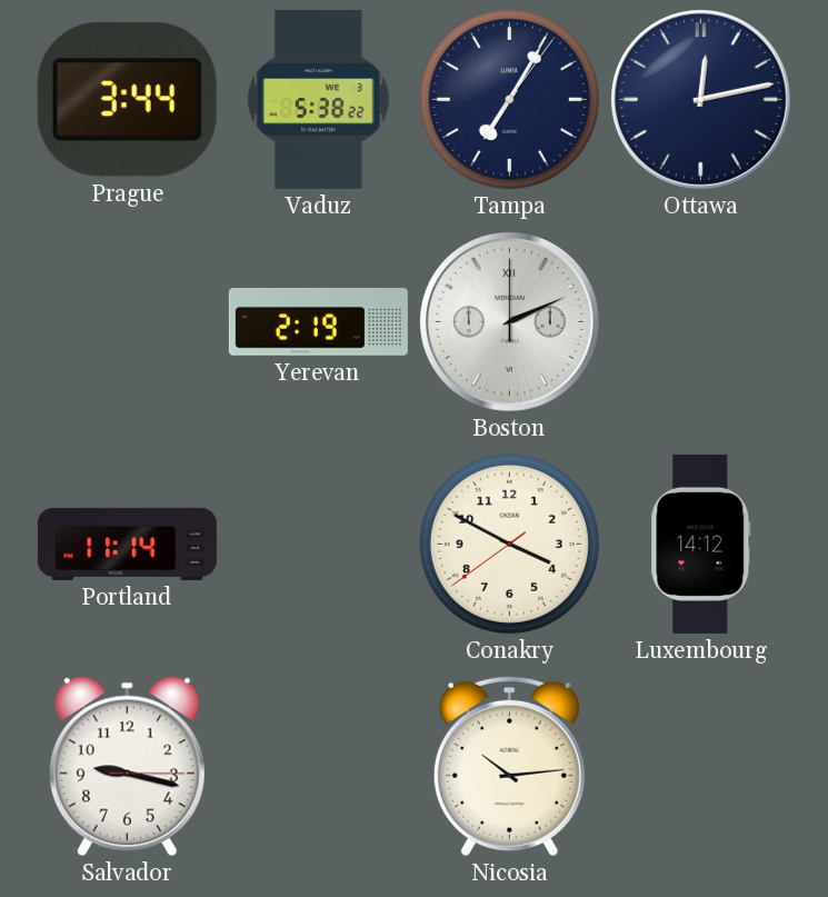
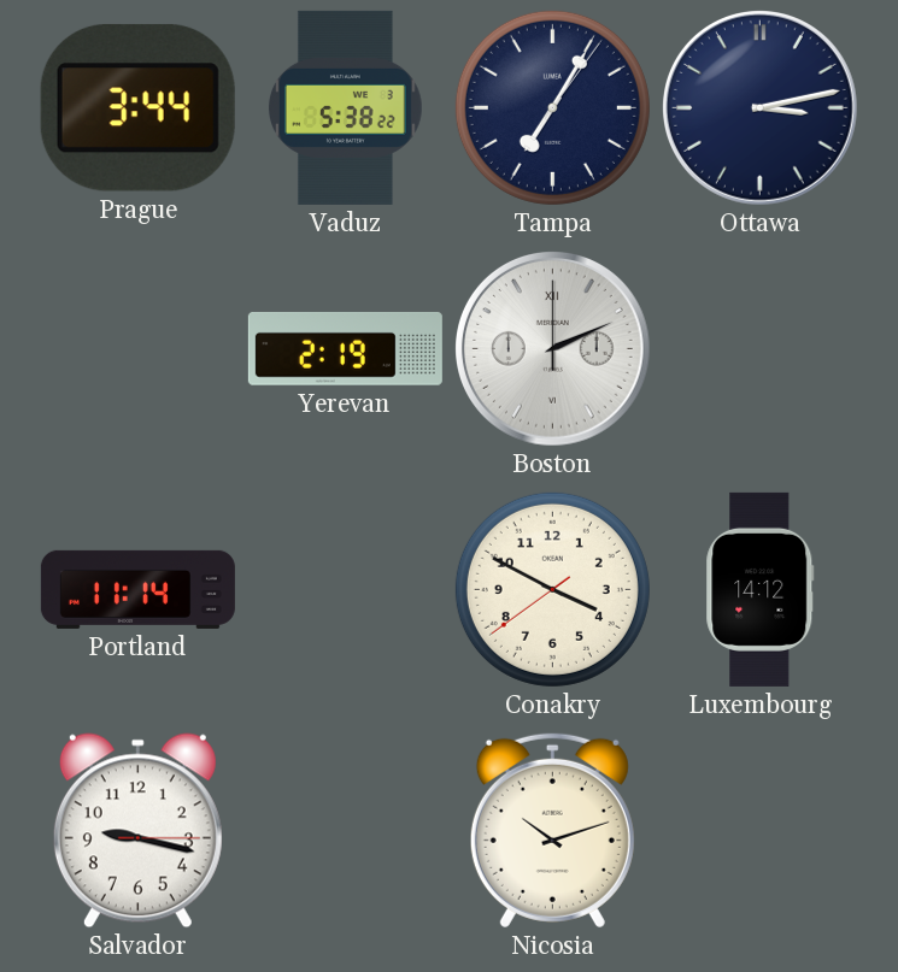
Ottawa: 12:13 -> 3:13
Nicosia: 10:14 -> 10:12
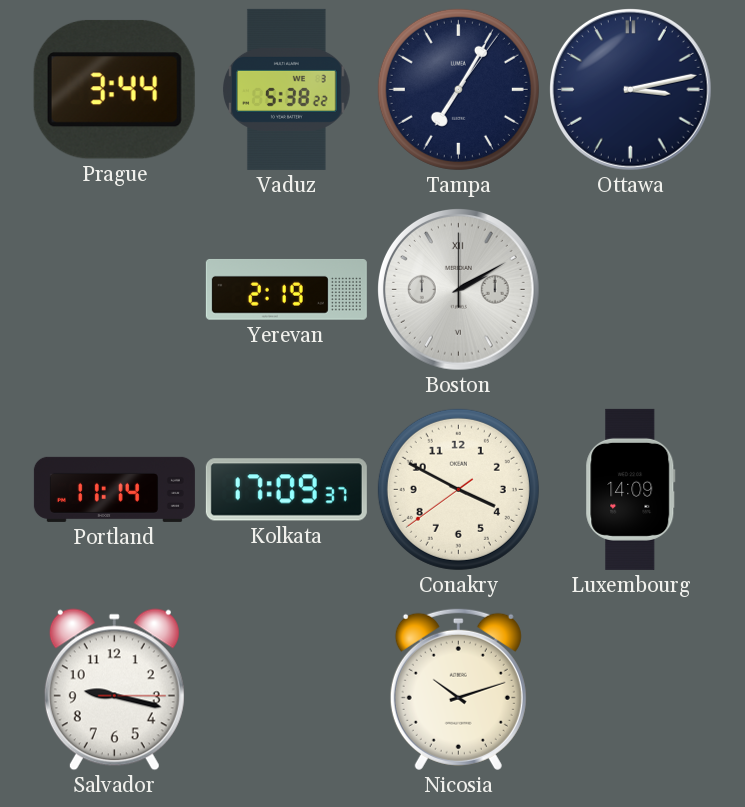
Boston: 2:11 -> 2:10
Kolkata: none -> 17:09
Luxembourg: 14:12 -> 14:09
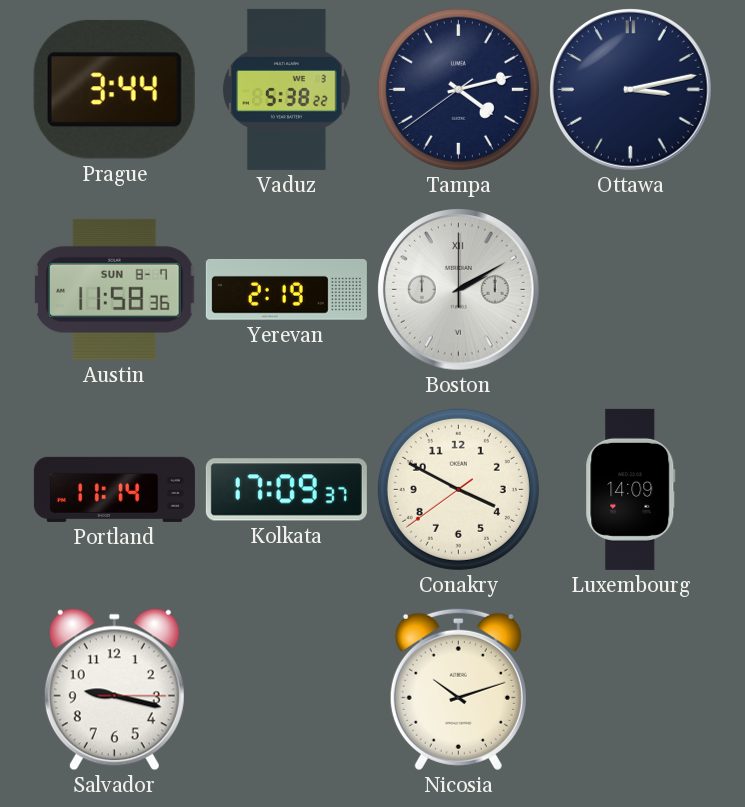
Tampa: 7:05 -> 4:12
Austin: none -> 11:58
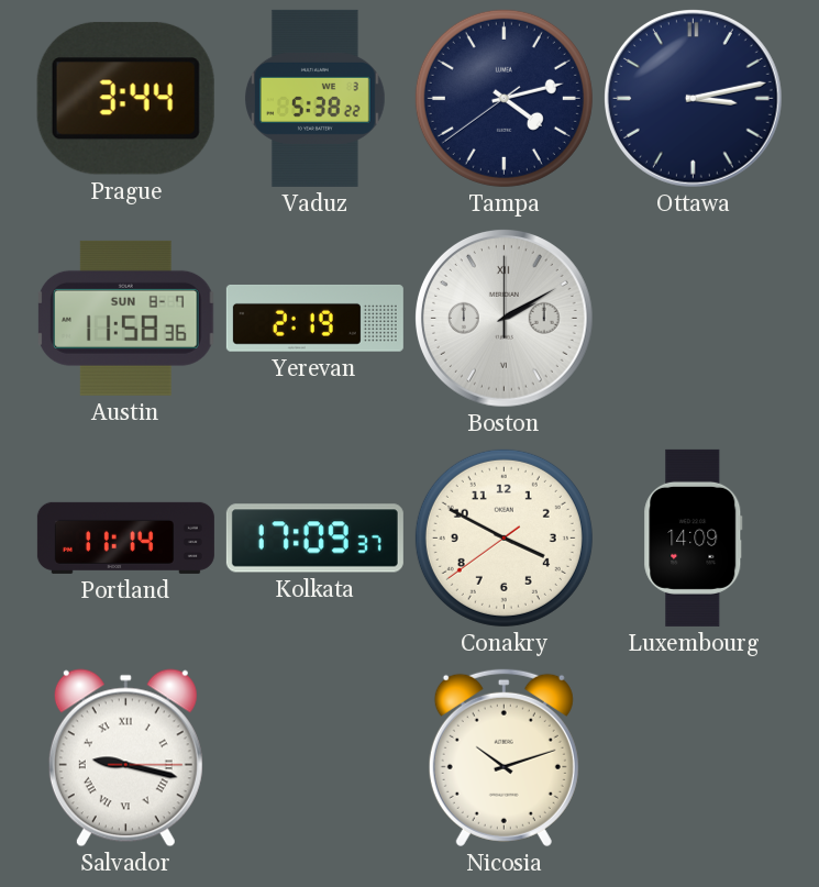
Salvador numerals: Arabic -> Roman
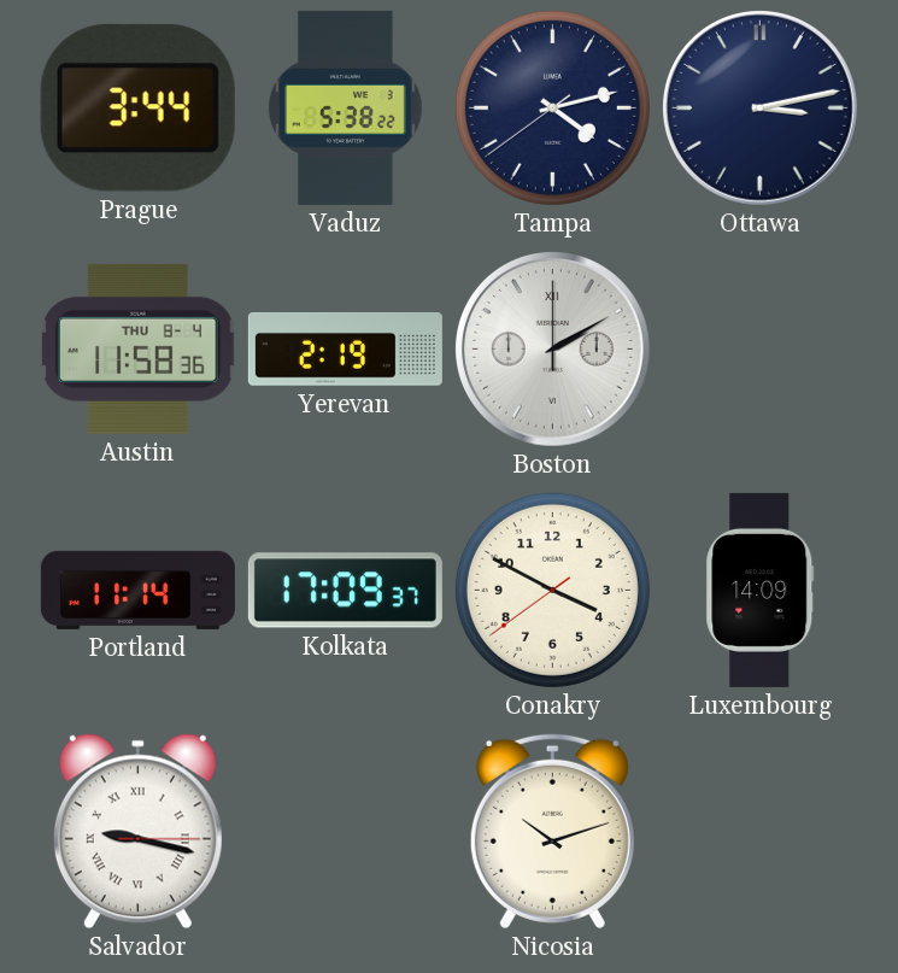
Austin date: SUN 8-7 -> THU 8-4
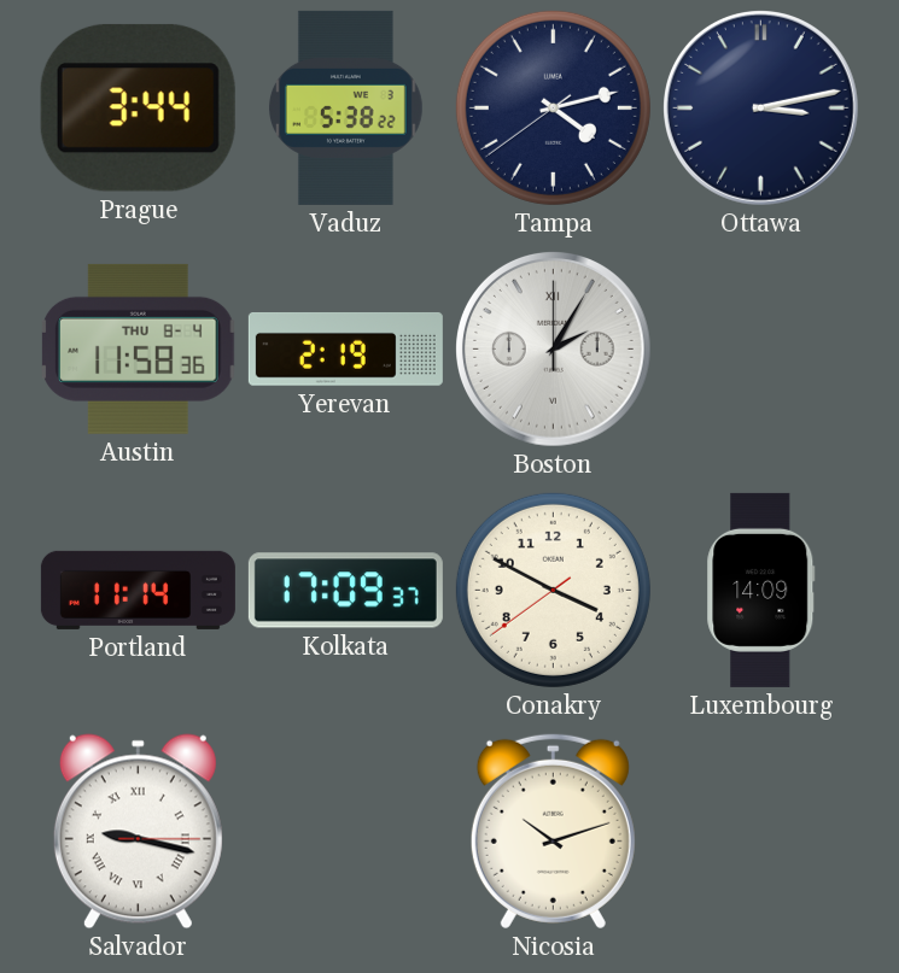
Boston: 2:10 -> 2:05
